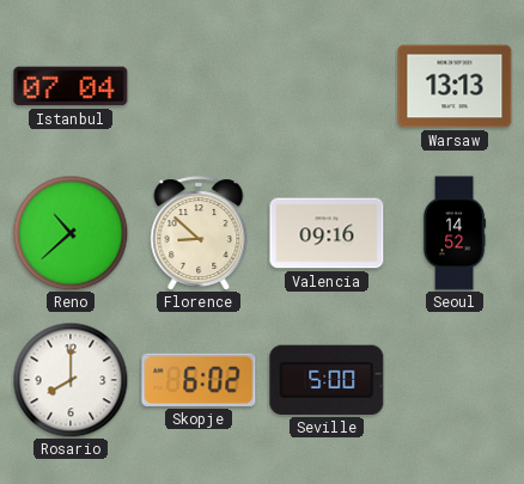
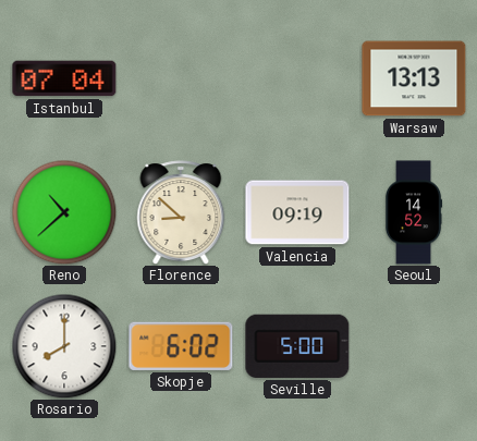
Valencia: 09:16 -> 09:19
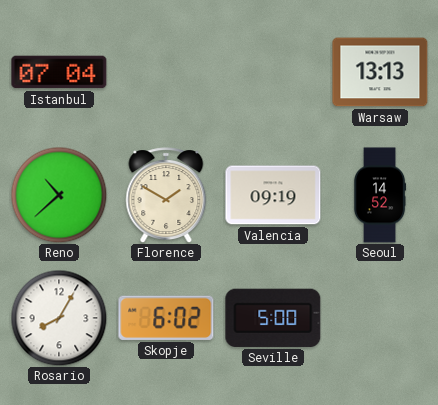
Florence: 8:52 -> 1:50
Rosario: 8:00 -> 8:05
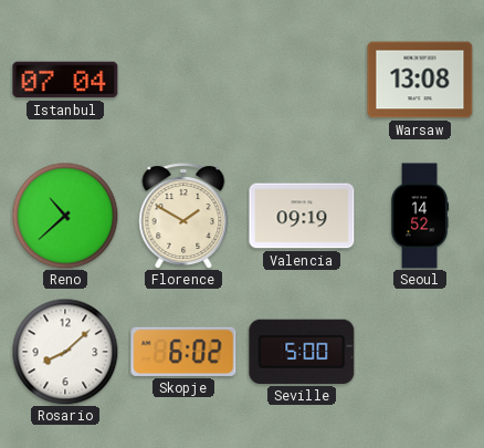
Warsaw: 13:13 -> 13:08
Rosario: 8:05 -> 8:08
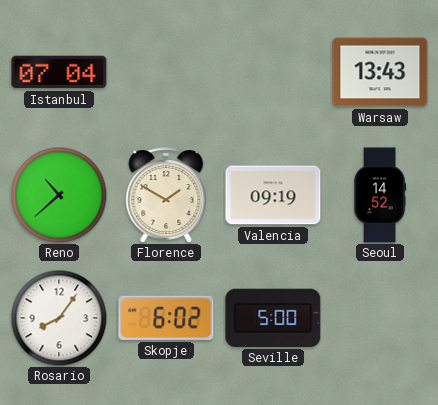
Warsaw: 13:08 -> 13:43
Rosario: 8:08 -> 8:06
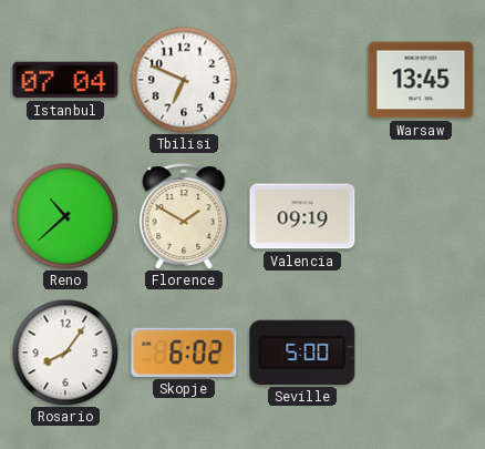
Tbilisi: none -> 6:49
Warsaw: 13:43 -> 13:45
Seoul: 14:52 -> none
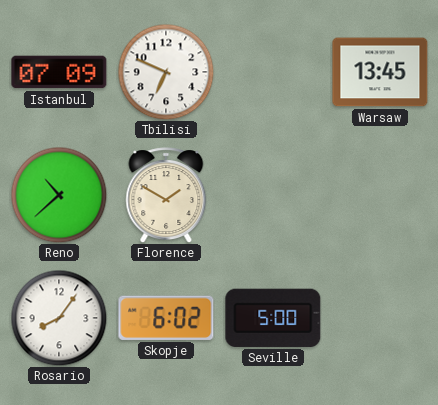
Istanbul: 07:04 -> 07:09
Valencia: 09:19 -> none
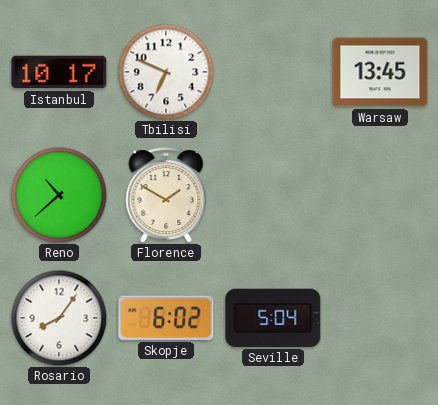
Istanbul: 07:09 -> 10:17
Seville: 5:00 -> 5:04
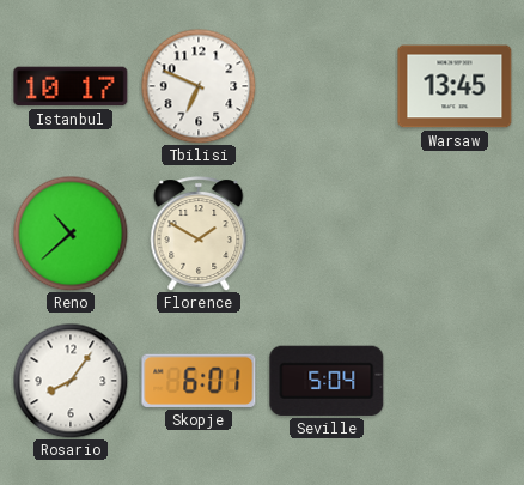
Skopje: 6:02 -> 6:01
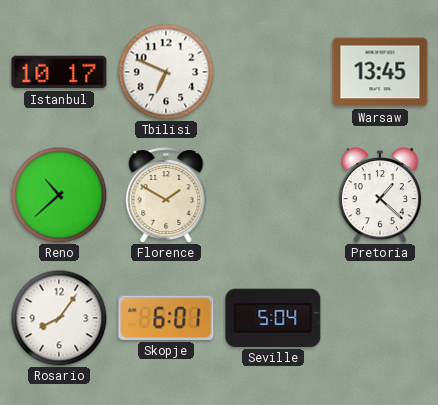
Pretoria: none -> 1:22
